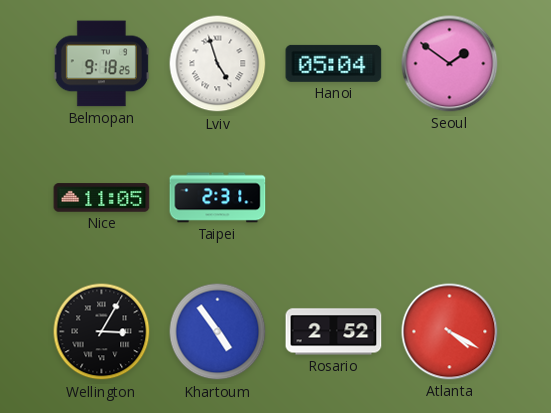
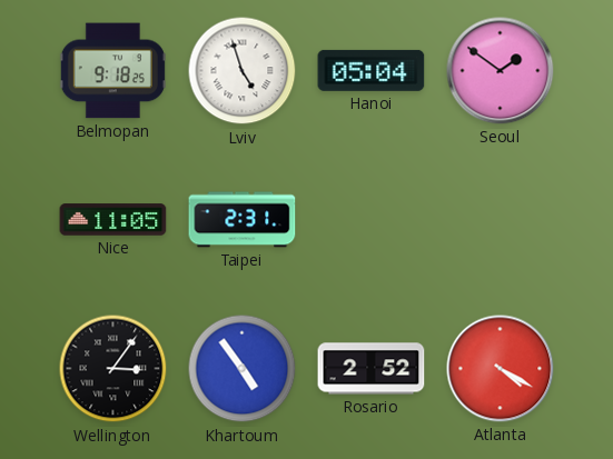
Wellington: 3:05 -> 3:06
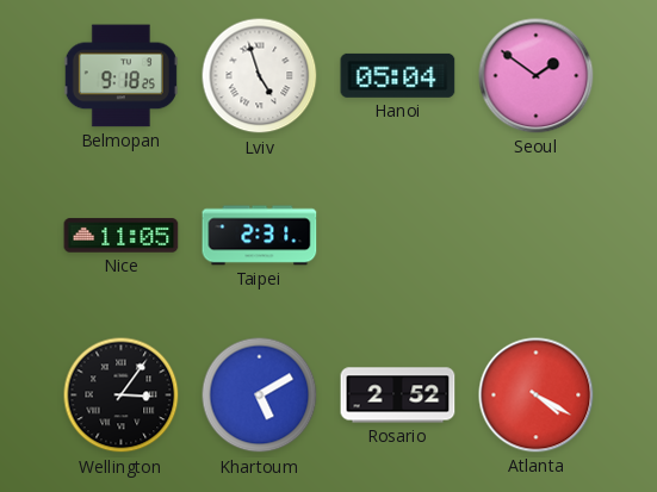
Khartoum: 4:54 -> 5:10
